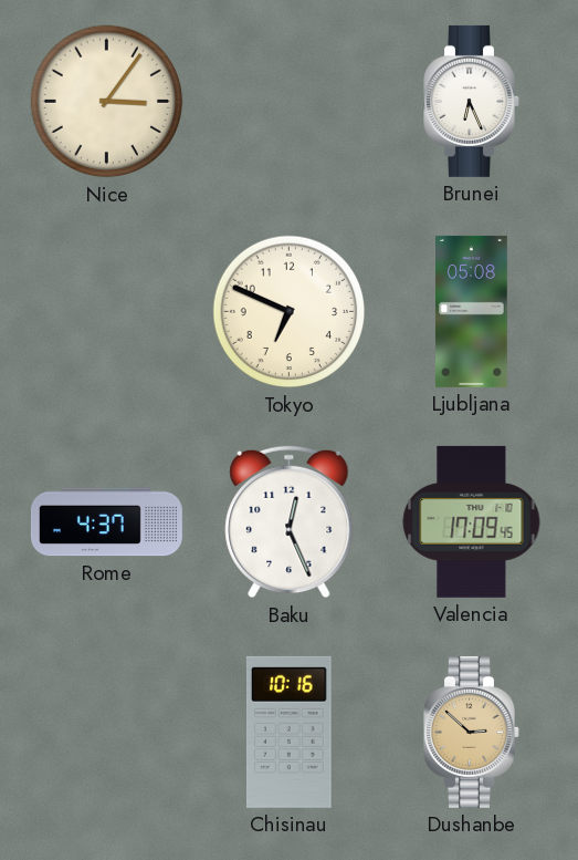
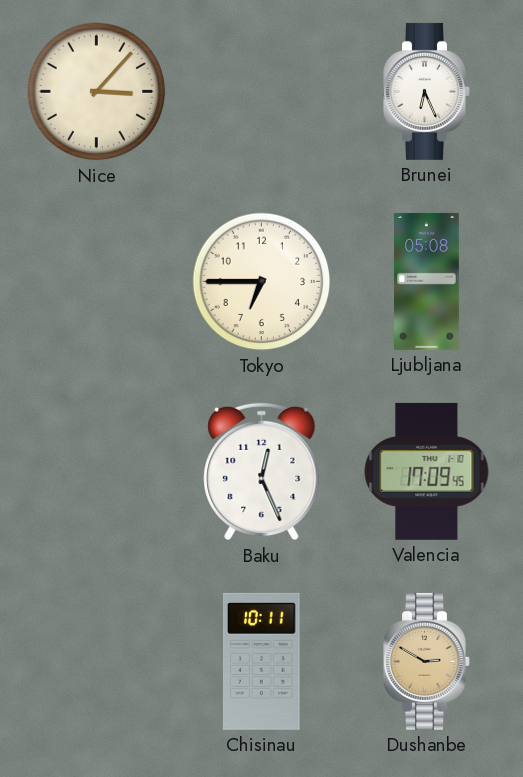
Nice: 3:06 -> 3:07
Tokyo: 6:49 -> 6:45
Rome: 4:37 -> none
Chisinau: 10:16 -> 10:11
Dushanbe: 2:52 -> 2:50
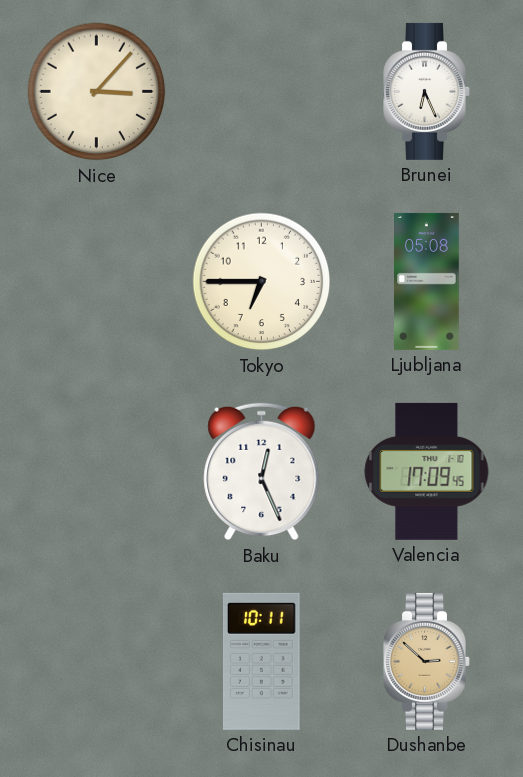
Dushanbe: 2:50 -> 2:52
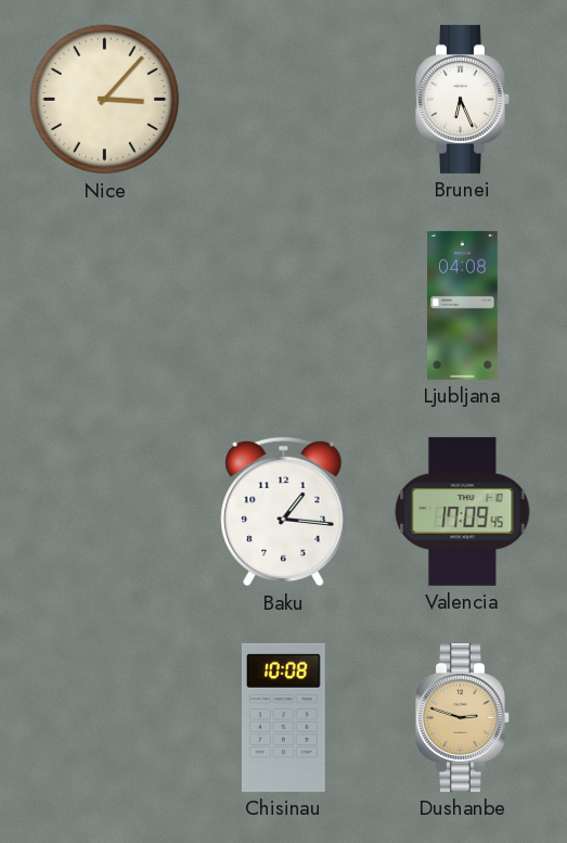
Tokyo: 6:45 -> none
Ljubljana: 05:08 -> 04:08
Baku: 12:26 -> 1:16
Chisinau: 10:11 -> 10:08
Dushanbe: 2:52 -> 2:48
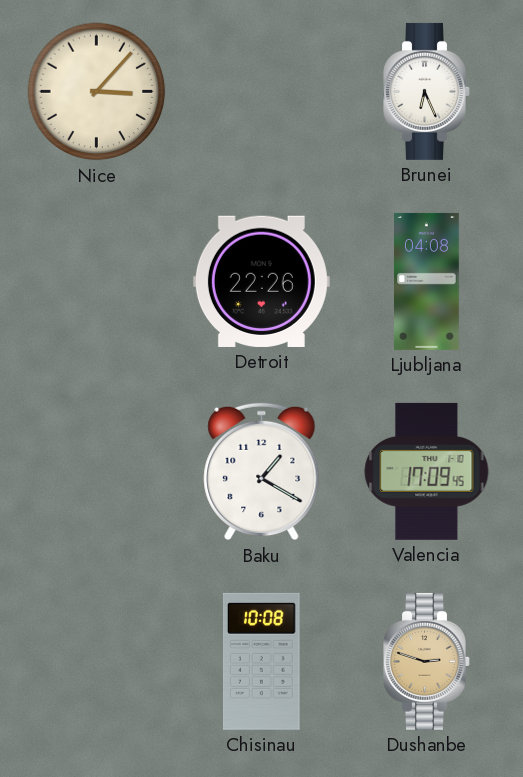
Detroit: none -> 22:26
Baku: 1:16 -> 1:20
